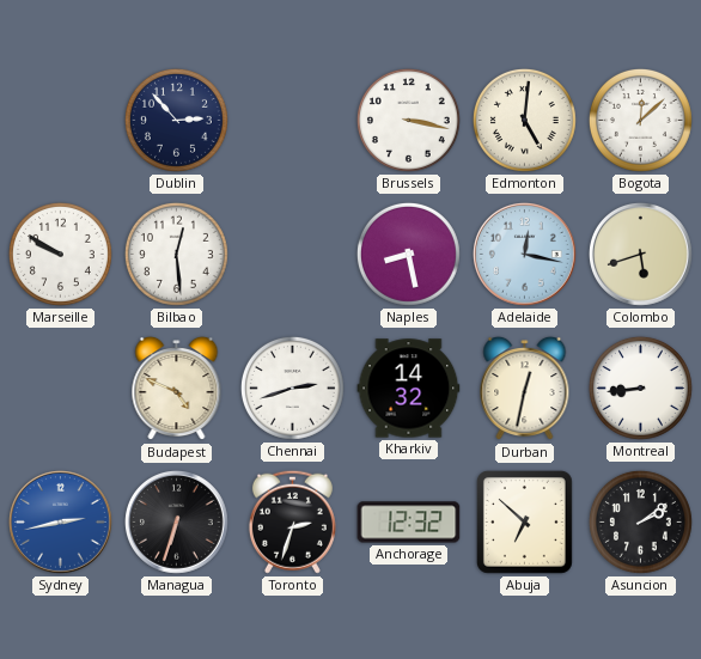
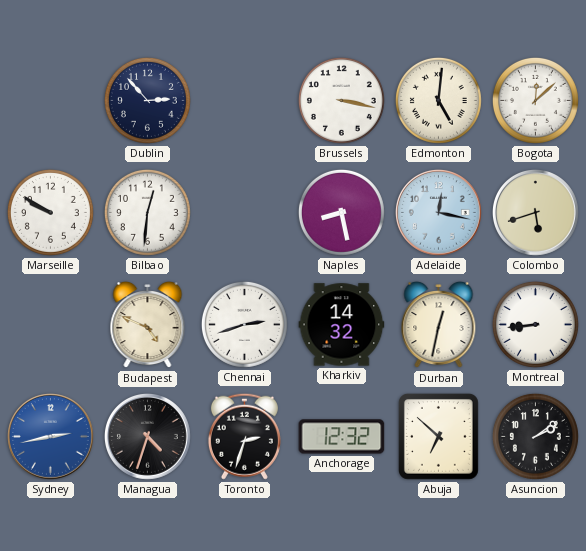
Bilbao: 12:29 -> 12:31
Managua: 6:33 -> 4:33
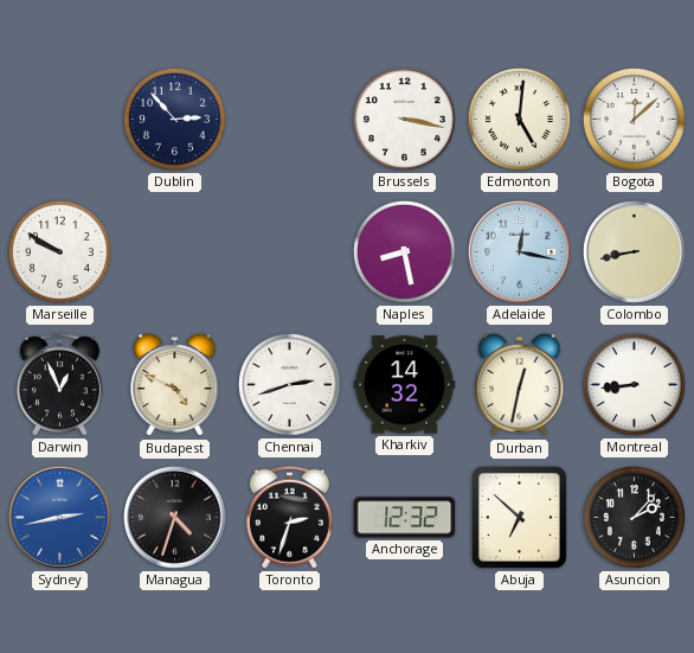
Bilbao: 12:31 -> none
Colombo: 5:42 -> 8:43
Darwin: none -> 12:56
Asuncion: 2:09 -> 2:07
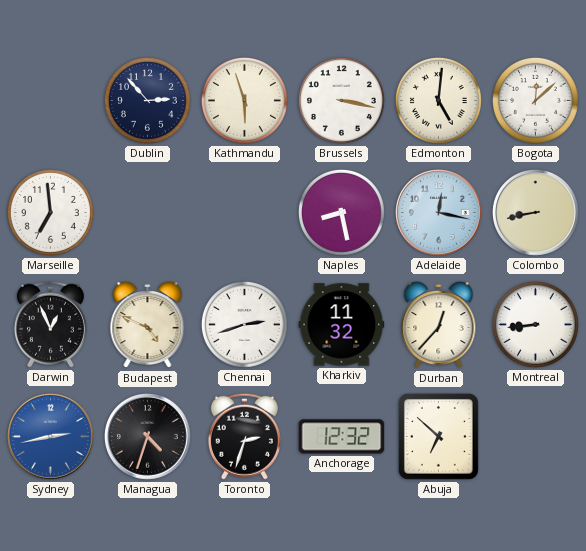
Kathmandu: none -> 5:57
Marseille: 9:50 -> 6:59
Kharkiv: 14:32 -> 11:32
Durban: 12:32 -> 12:37
Asuncion: 2:07 -> none
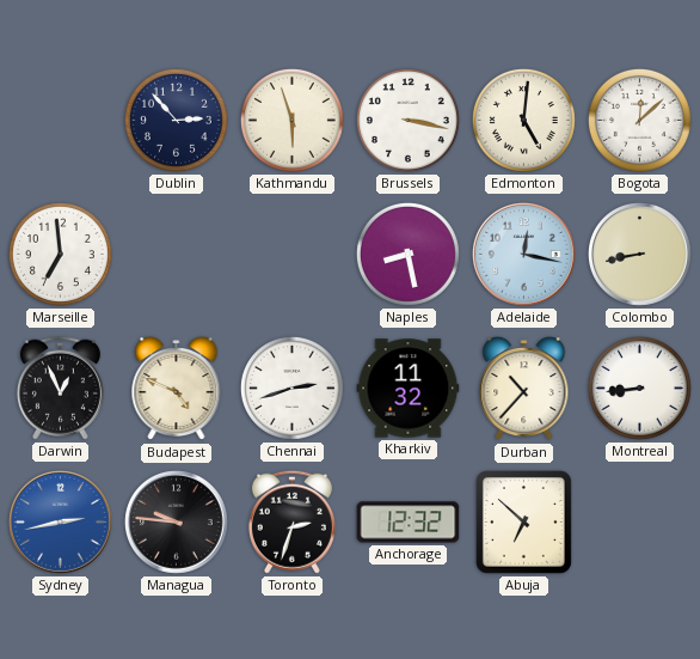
Durban: 12:37 -> 10:37
Managua: 4:33 -> 9:46
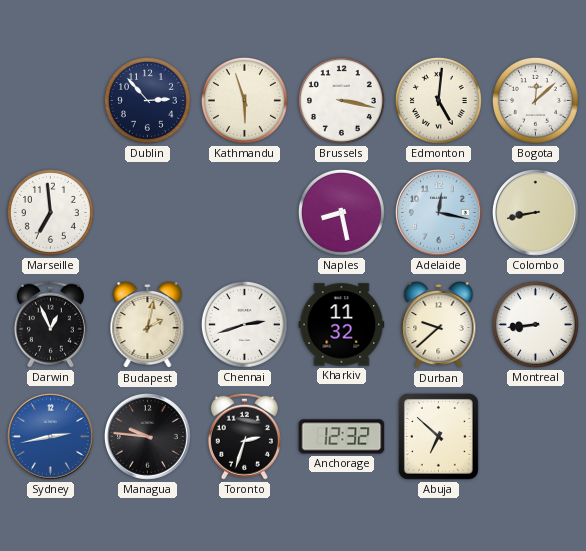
Budapest: 4:49 -> 2:02
Durban: 10:37 -> 9:38
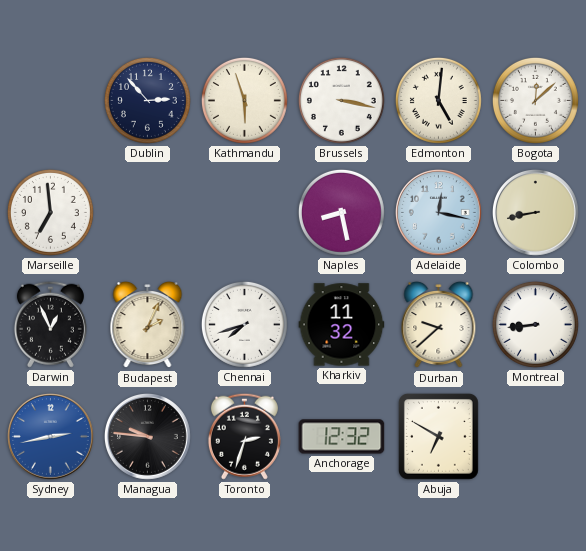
Budapest: 2:02 -> 2:04
Chennai: 2:42 -> 7:42
Abuja: 6:52 -> 6:50
